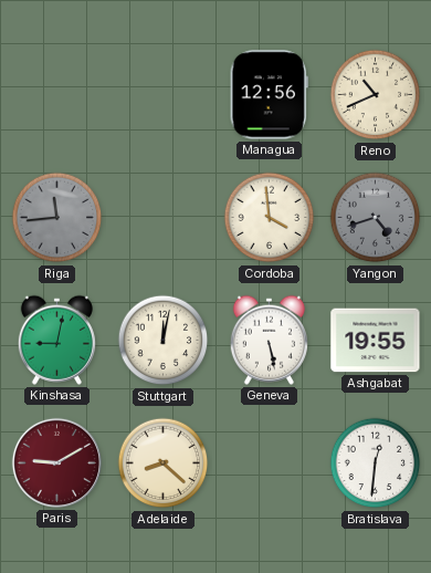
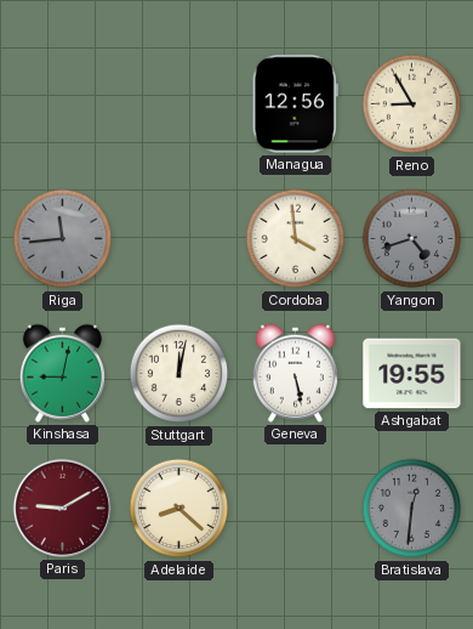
Reno: 10:41 -> 8:55
Bratislava dial: white -> grey
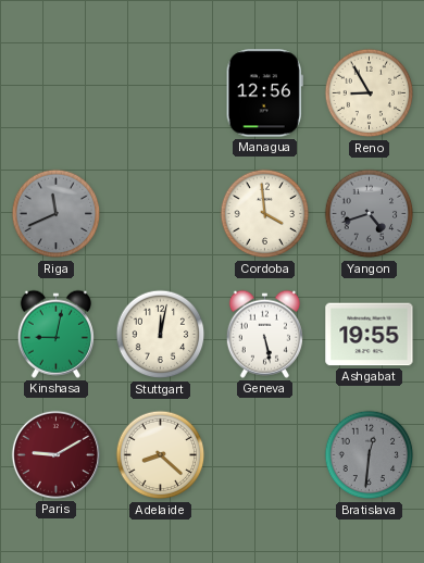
Riga: 11:44 -> 11:41
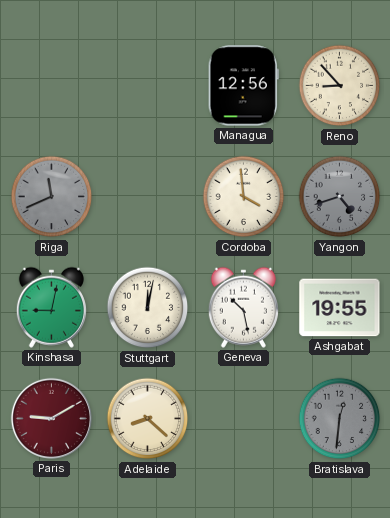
Reno: 8:55 -> 8:53
Geneva: 5:28 -> 10:28
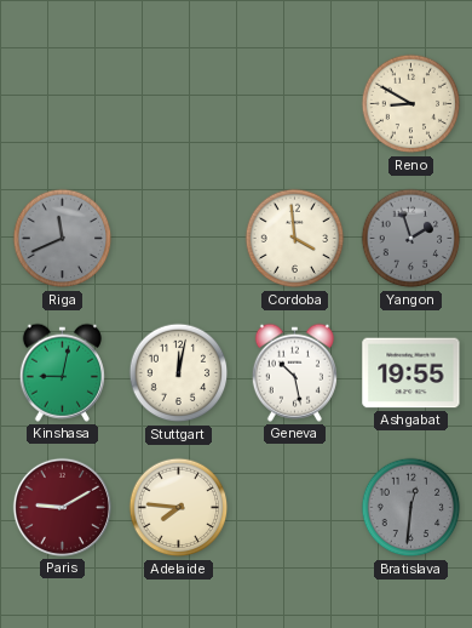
Managua: 12:56 -> none
Reno: 8:53 -> 8:50
Yangon: 4:42 -> 1:57
Adelaide: 8:22 -> 7:46
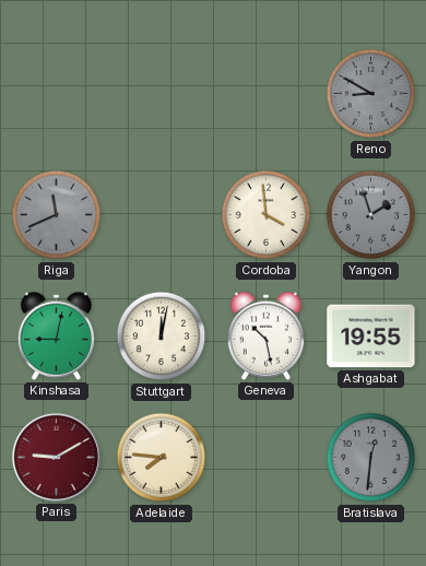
Reno dial: cream -> grey
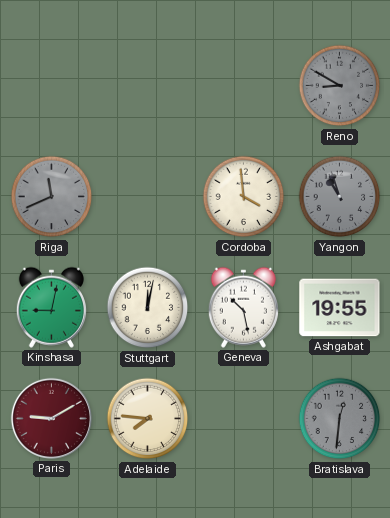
Yangon: 1:57 -> 10:57
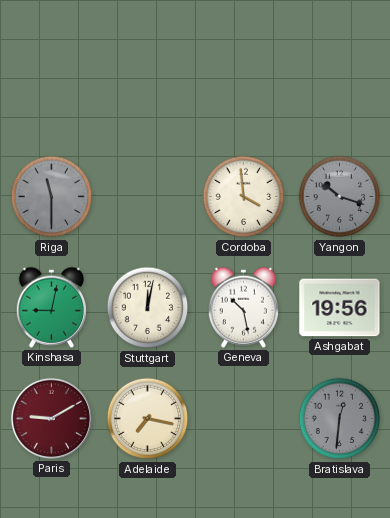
Reno: 8:50 -> none
Riga: 11:41 -> 11:30
Yangon: 10:57 -> 10:18
Ashgabat: 19:55 -> 19:56
Adelaide: 7:46 -> 7:17
